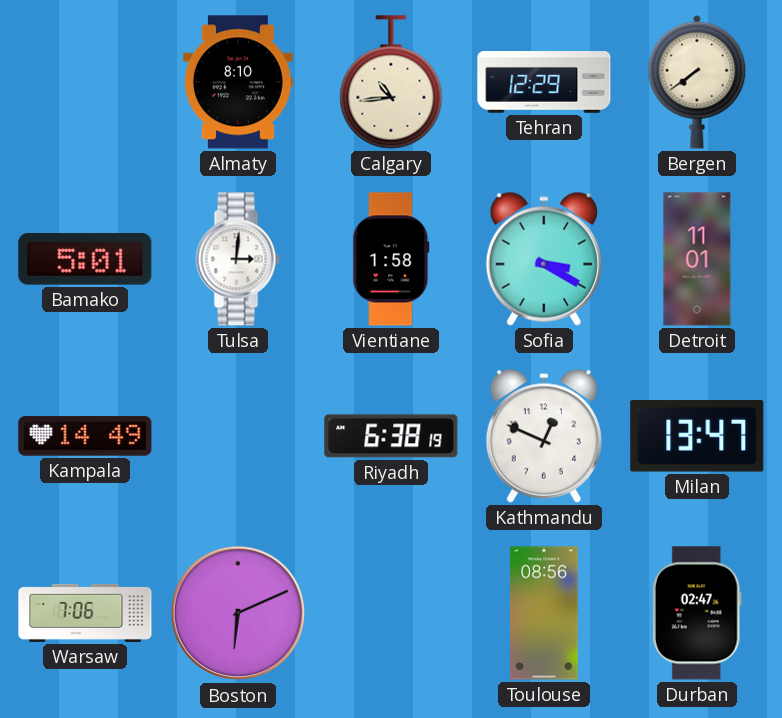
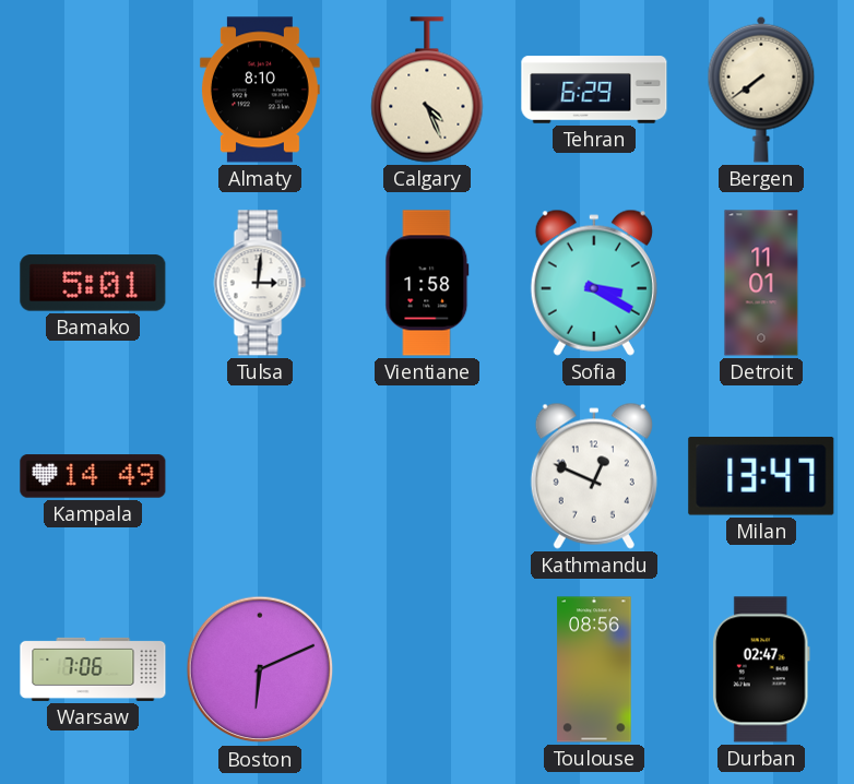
Calgary: 10:44 -> 4:26
Tehran: 12:29 -> 6:29
Riyadh: 6:38 -> none
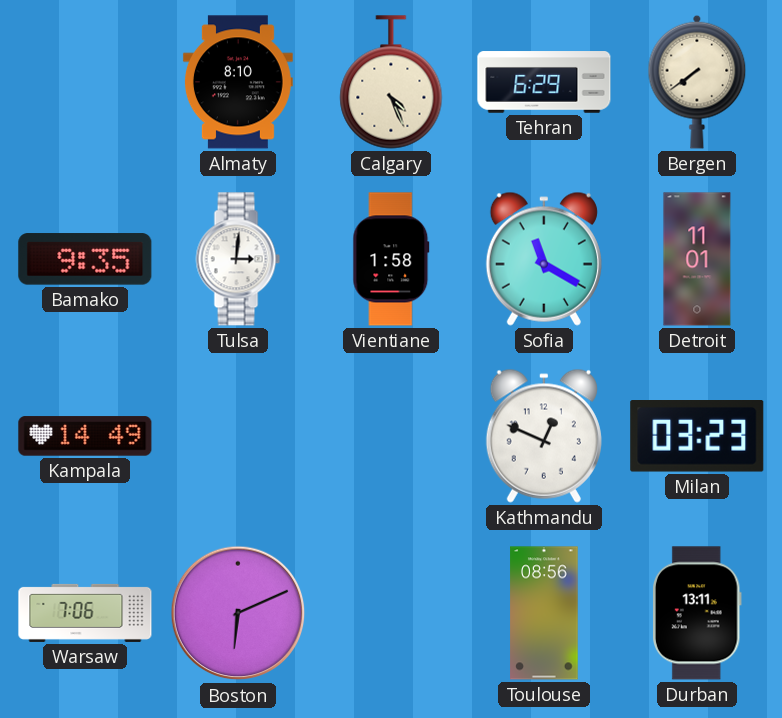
Bamako: 5:01 -> 9:35
Sofia: 3:20 -> 11:20
Milan: 13:47 -> 03:23
Durban: 02:47 -> 13:11
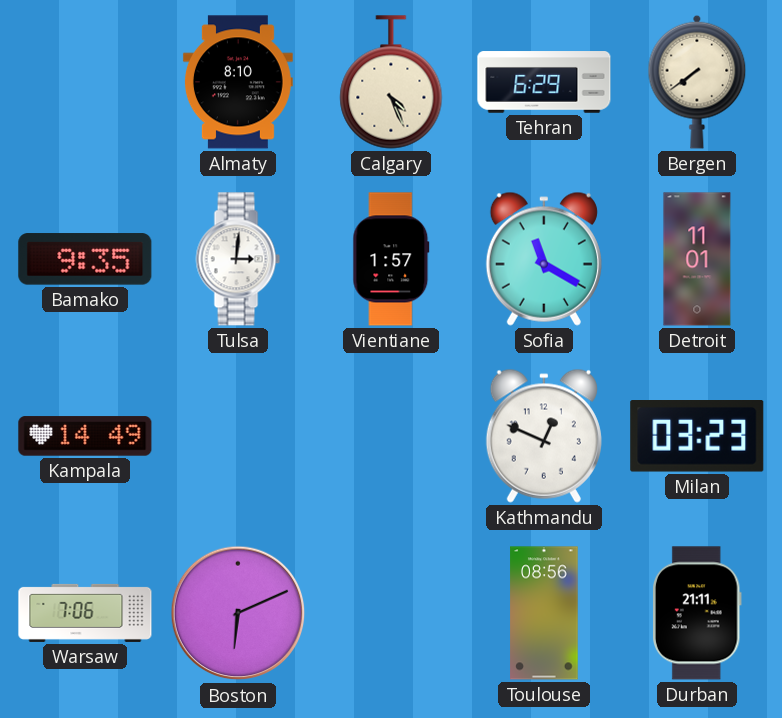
Vientiane: 1:58 -> 1:57
Durban: 13:11 -> 21:11
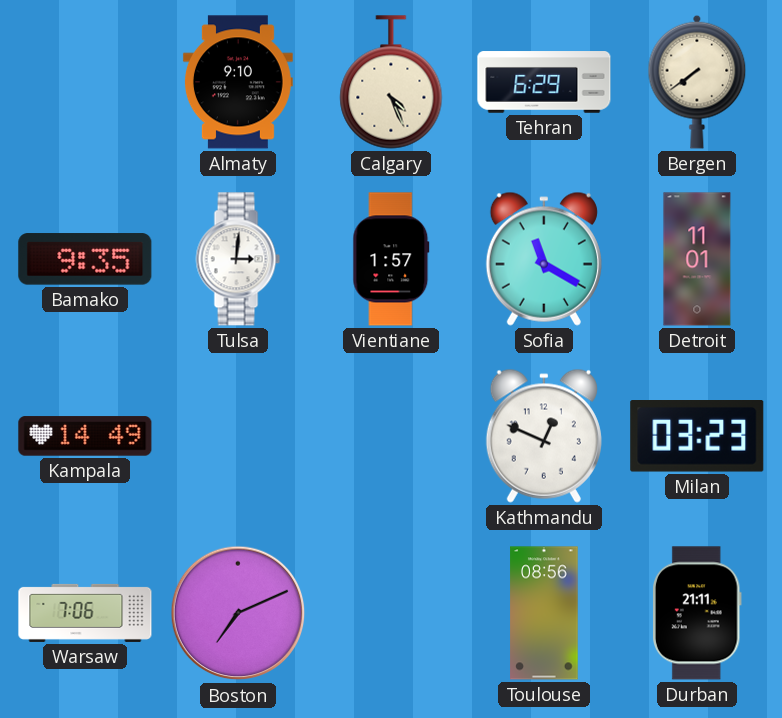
Almaty: 8:10 -> 9:10
Boston: 6:11 -> 7:11
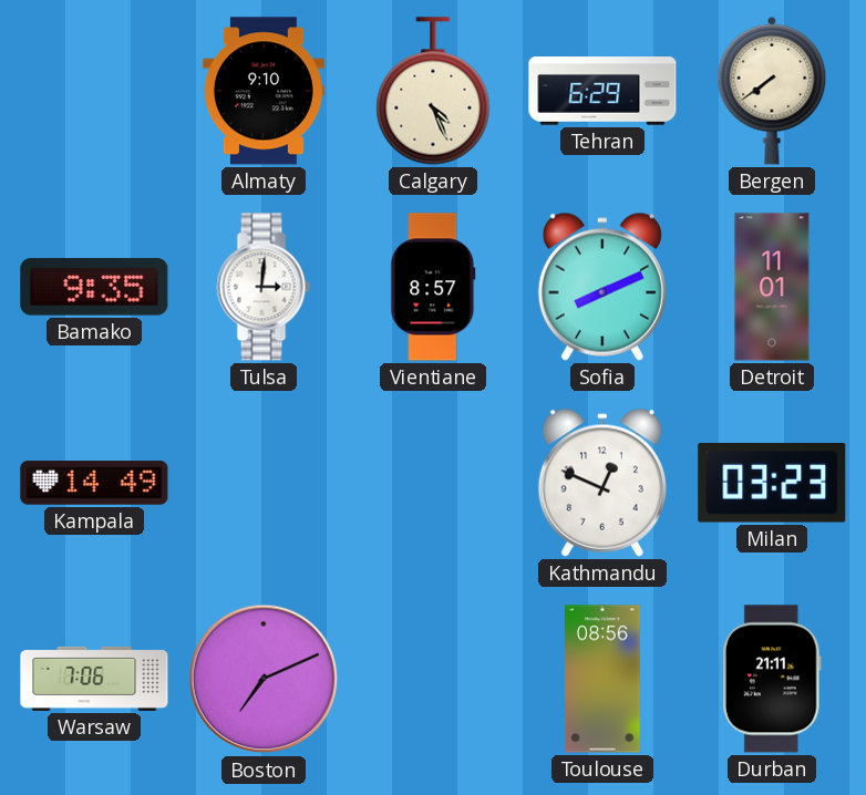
Vientiane: 1:57 -> 8:57
Sofia: 11:20 -> 8:11
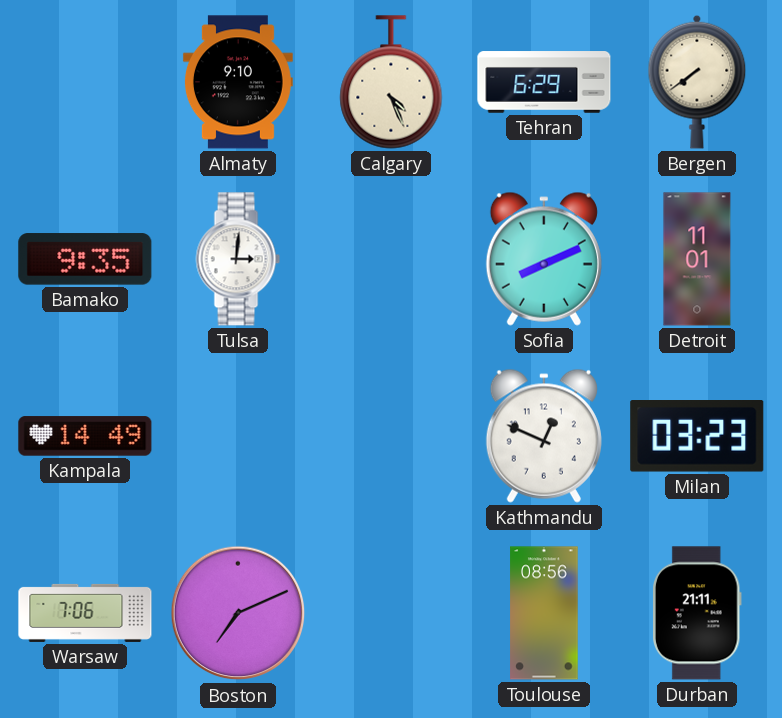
Vientiane: 8:57 -> none
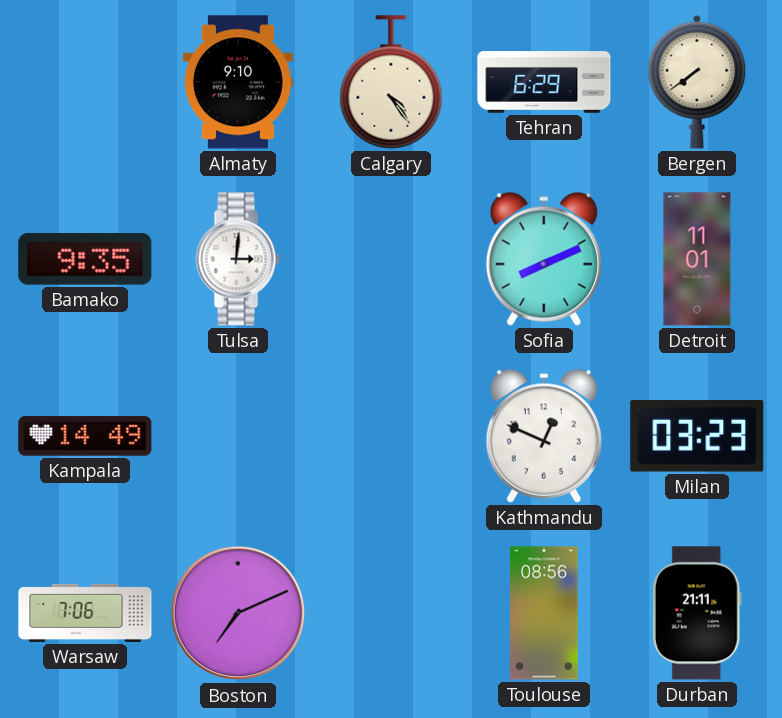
Calgary: 4:26 -> 4:24
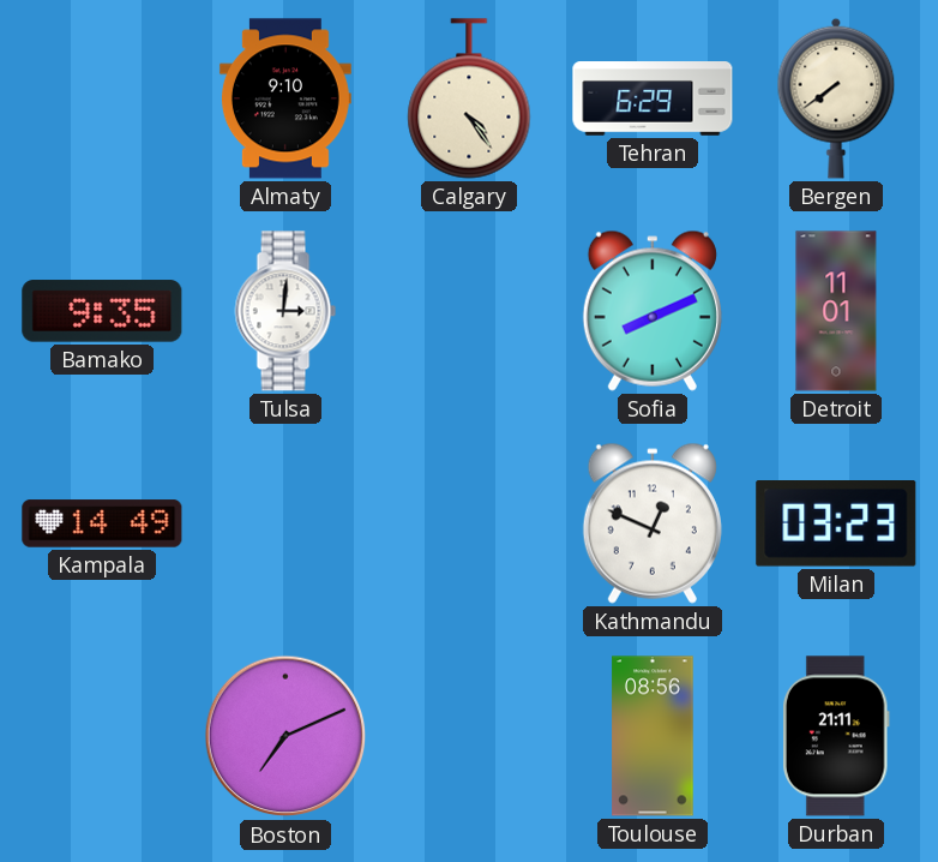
Warsaw: 7:06 -> none
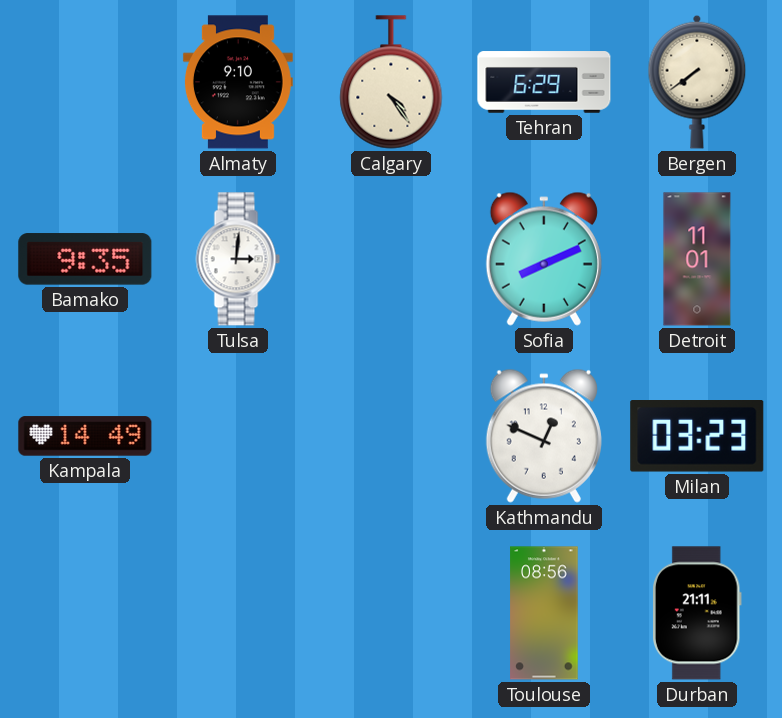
Boston: 7:11 -> none
